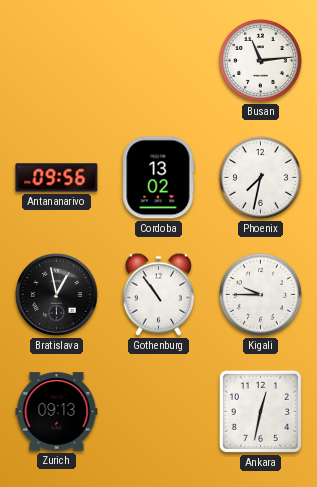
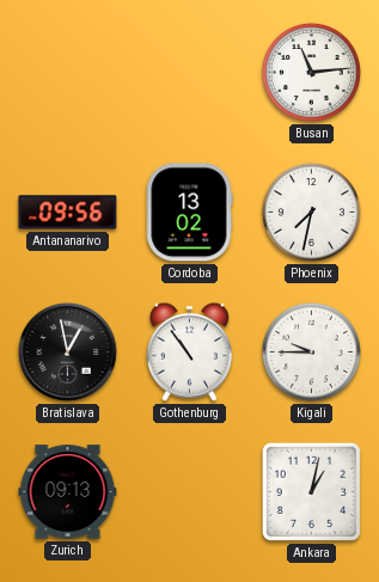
Ankara: 12:32 -> 1:02
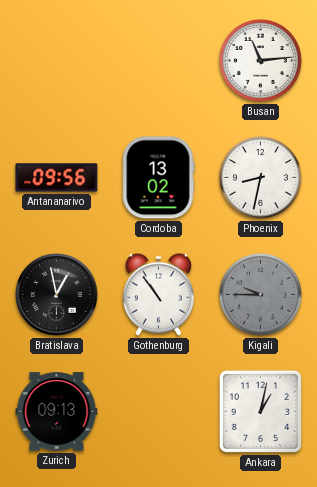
Phoenix: 7:32 -> 8:32
Kigali dial: white -> grey
